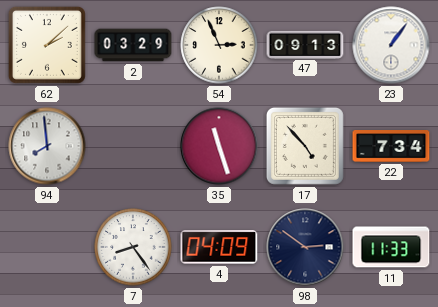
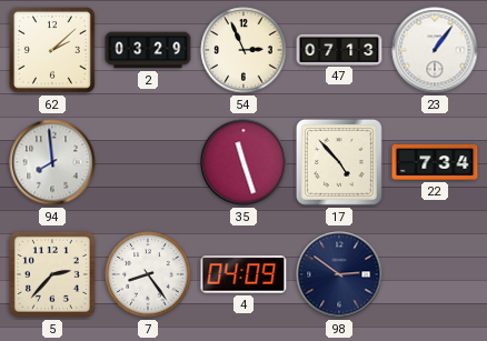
47: 09:13 -> 07:13
5: none -> 2:37
11: 11:33 -> none
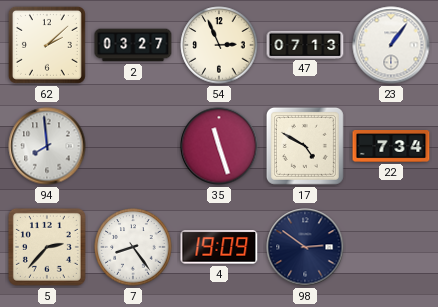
2: 03:29 -> 03:27
17: 4:53 -> 4:50
4: 04:09 -> 19:09
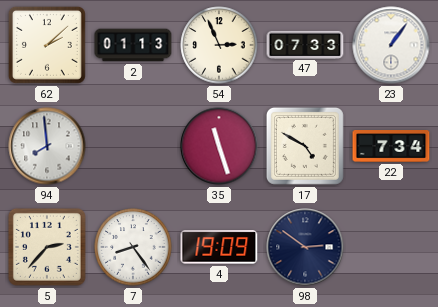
2: 03:27 -> 01:13
47: 07:13 -> 07:33
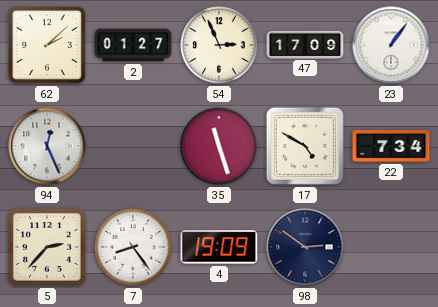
2: 01:13 -> 01:27
47: 07:33 -> 17:09
94: 7:59 -> 12:26
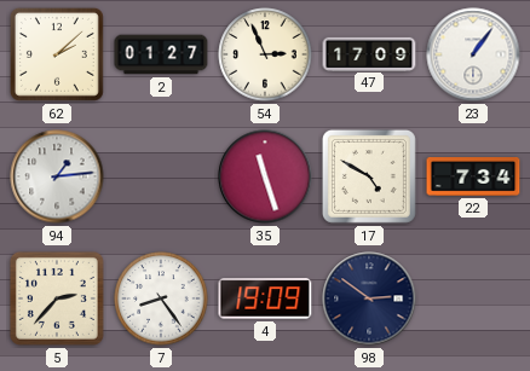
94: 12:26 -> 1:14
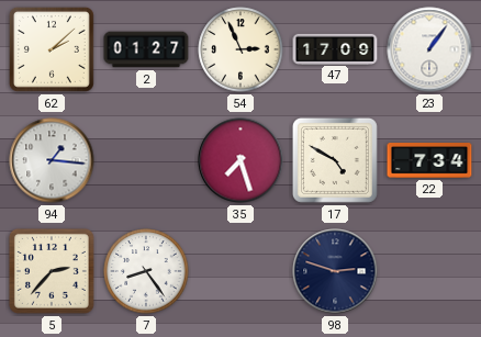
94: 1:14 -> 1:16
35: 11:27 -> 7:27
4: 19:09 -> none
98: 2:51 -> 2:48
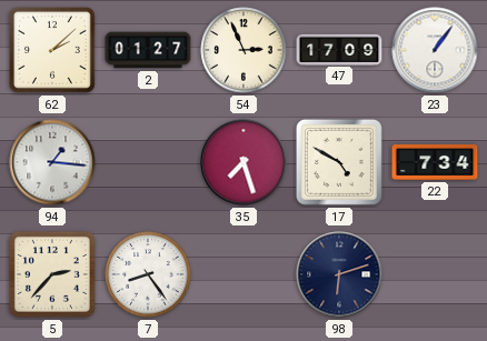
98: 2:48 -> 6:12
